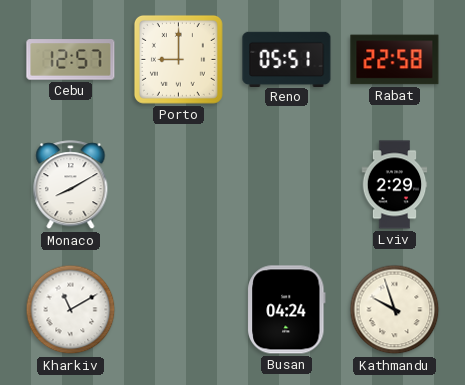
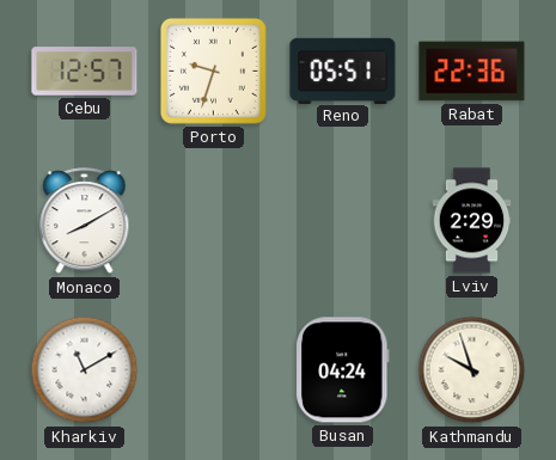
Porto: 9:00 -> 9:33
Rabat: 22:58 -> 22:36
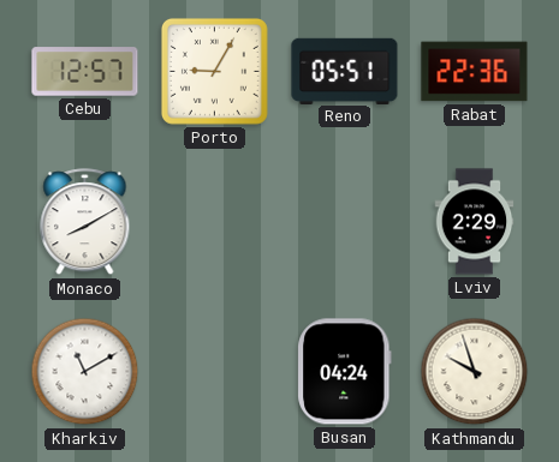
Porto: 9:33 -> 9:05
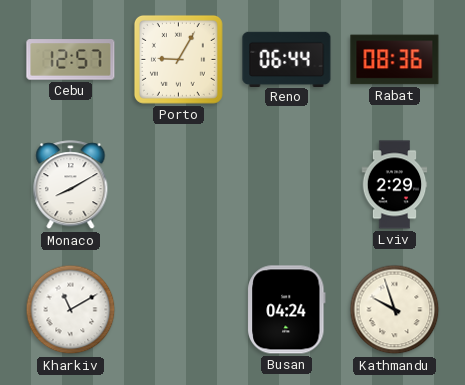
Reno: 05:51 -> 06:44
Rabat: 22:36 -> 08:36
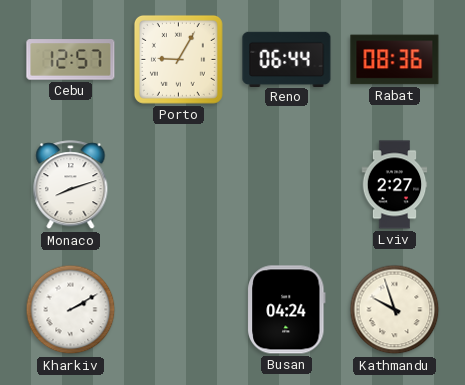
Monaco: 8:10 -> 8:12
Lviv: 2:29 -> 2:27
Kharkiv: 11:10 -> 2:10
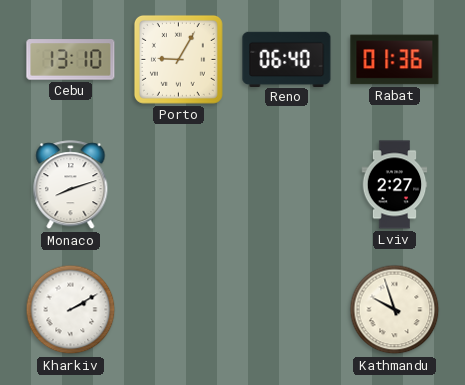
Cebu: 12:57 -> 13:10
Reno: 06:44 -> 06:40
Rabat: 08:36 -> 01:36
Busan: 04:24 -> none
